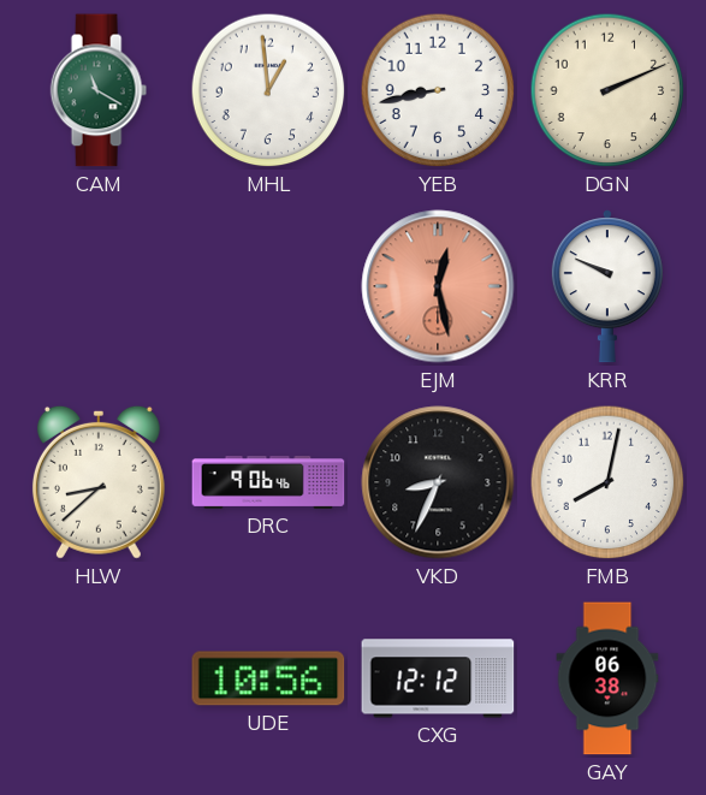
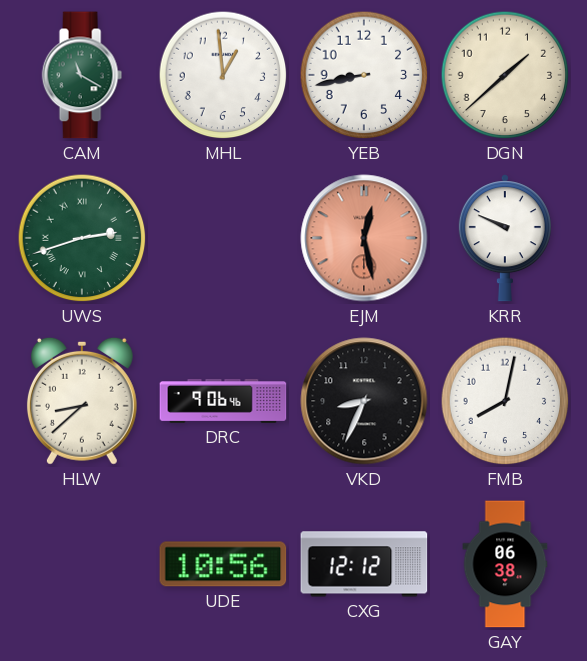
DGN: 2:11 -> 1:38
UWS: none -> 2:42
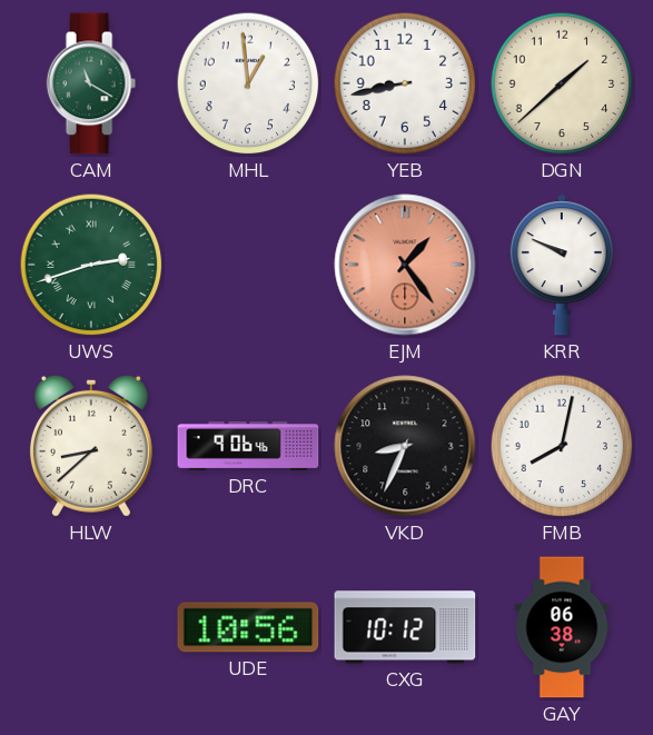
EJM: 12:28 -> 1:24
CXG: 12:12 -> 10:12
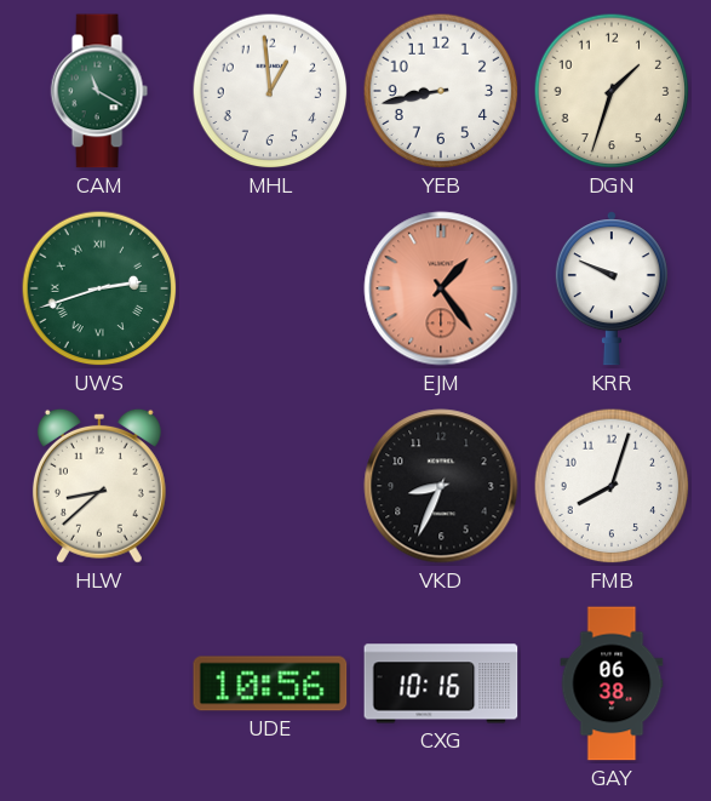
DGN: 1:38 -> 1:33
DRC: 9:06 -> none
FMB: 8:02 -> 8:03
CXG: 10:12 -> 10:16
